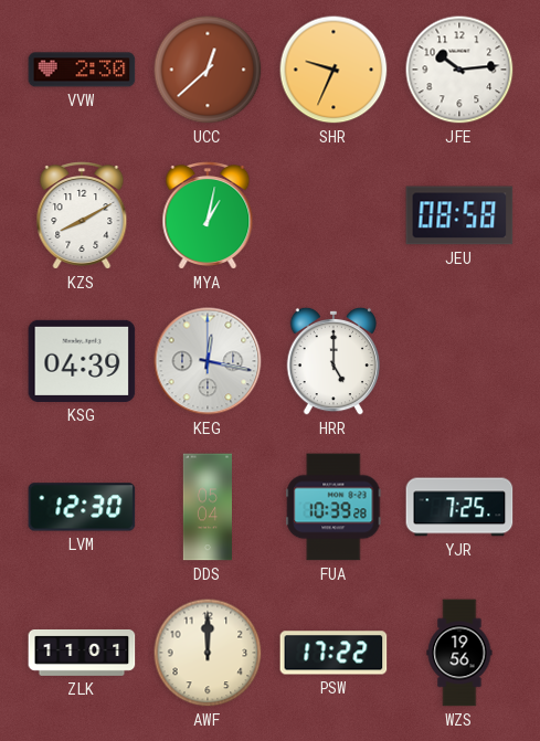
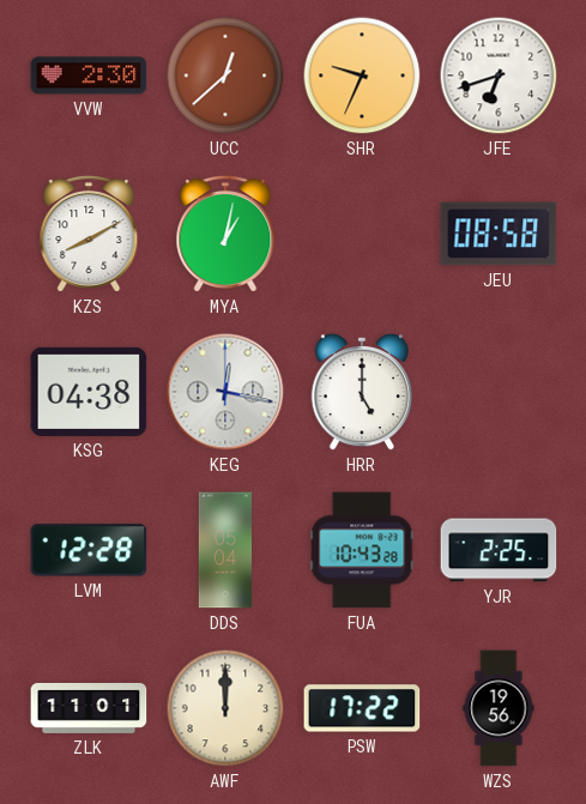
JFE: 10:14 -> 6:42
KSG: 04:39 -> 04:38
LVM: 12:30 -> 12:28
FUA: 10:39 -> 10:43
YJR: 7:25 -> 2:25
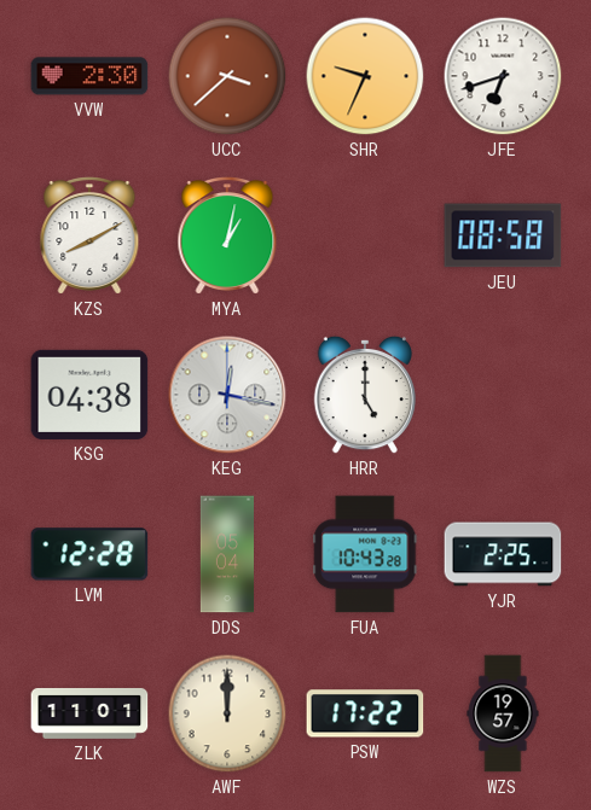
UCC: 12:38 -> 3:38
WZS: 19:56 -> 19:57
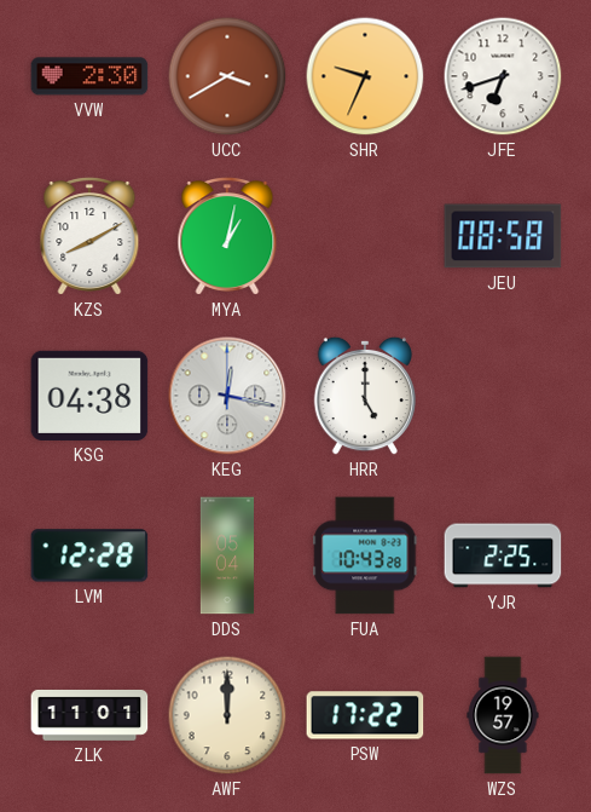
UCC: 3:38 -> 3:40
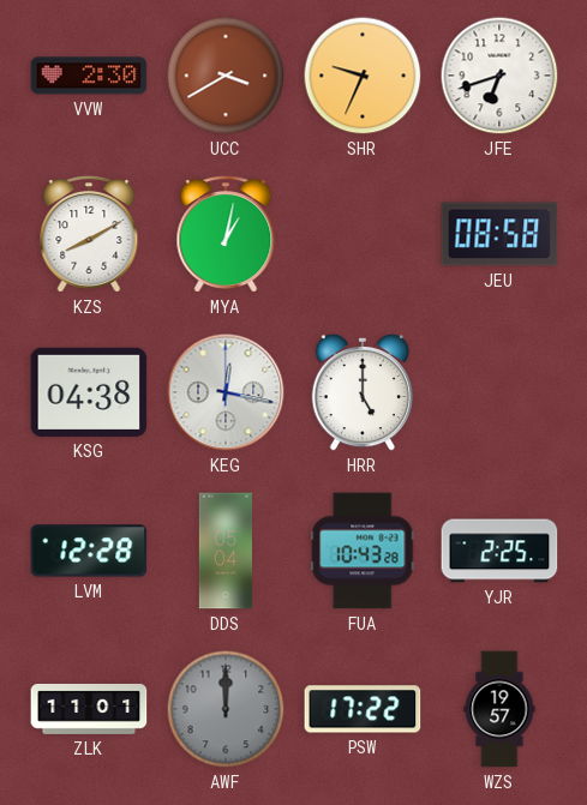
AWF dial: cream -> grey
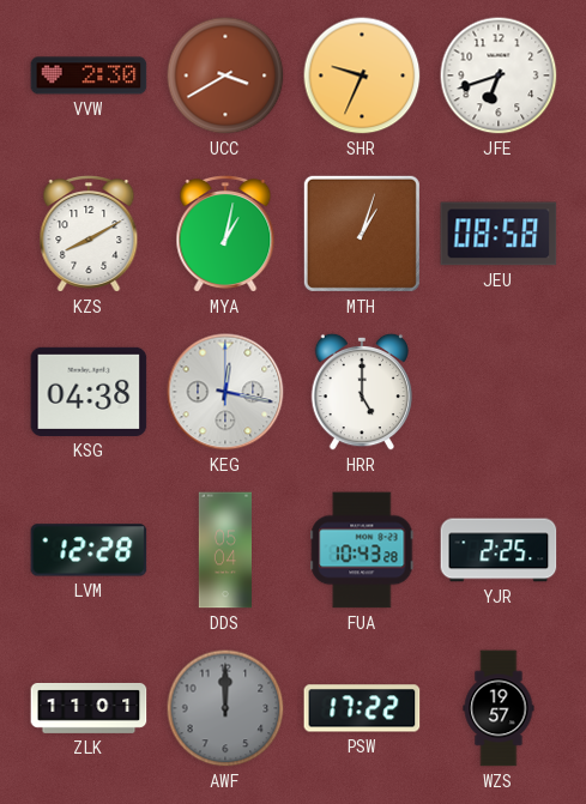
MTH: none -> 1:03
